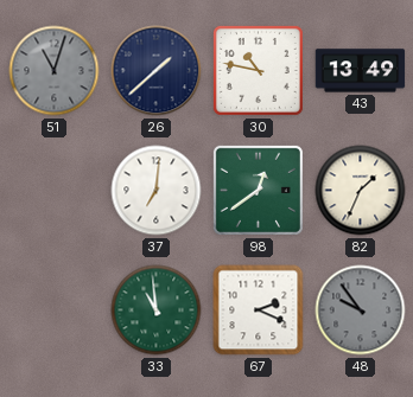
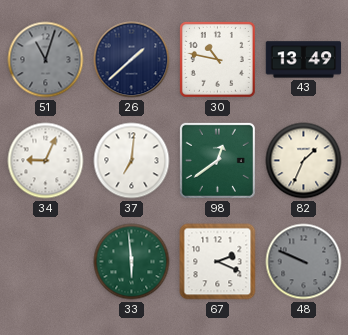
34: none -> 9:04
33: 10:59 -> 5:59
48: 9:54 -> 9:49
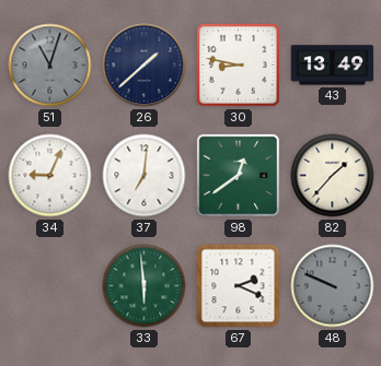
30: 10:47 -> 8:47
82: 1:34 -> 1:37
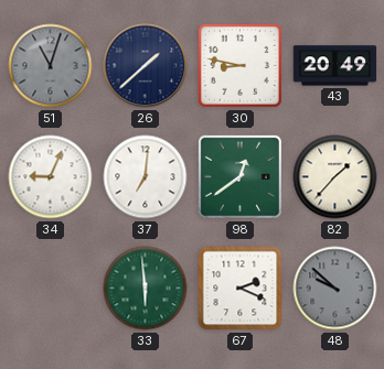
43: 13:49 -> 20:49
48: 9:49 -> 9:52
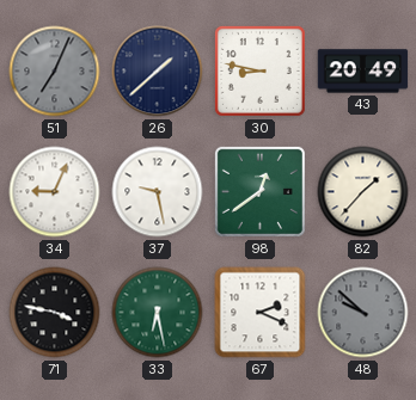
51: 11:03 -> 7:04
37: 7:01 -> 9:28
71: none -> 3:47
33: 5:59 -> 6:28
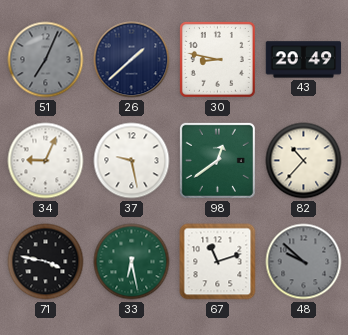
82: 1:37 -> 10:37
67: 2:19 -> 11:12
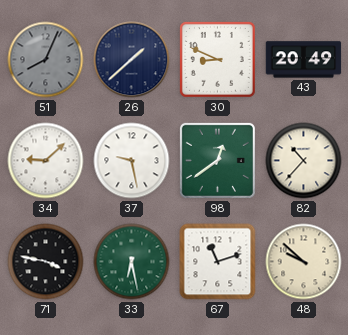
51: 7:04 -> 8:04
30: 8:47 -> 8:49
34: 9:04 -> 9:08
48 dial: grey -> cream
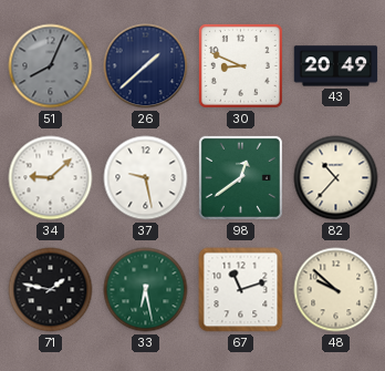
71: 3:47 -> 1:47
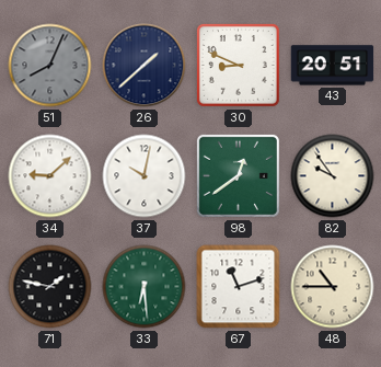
43: 20:49 -> 20:51
37: 9:28 -> 10:02
82: 10:37 -> 9:54
33: 6:28 -> 6:29
48: 9:52 -> 10:45
